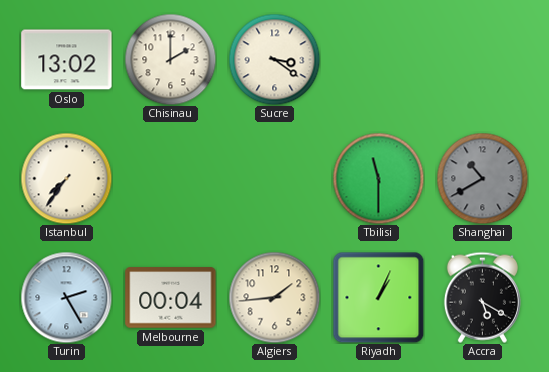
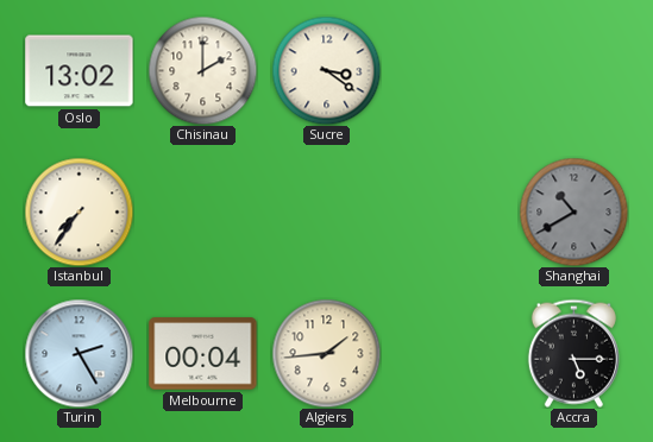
Tbilisi: 11:30 -> none
Riyadh: 1:04 -> none
Accra: 5:20 -> 5:15
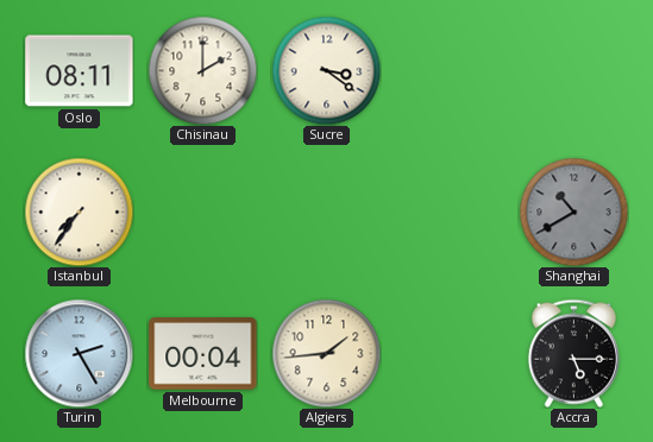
Oslo: 13:02 -> 08:11
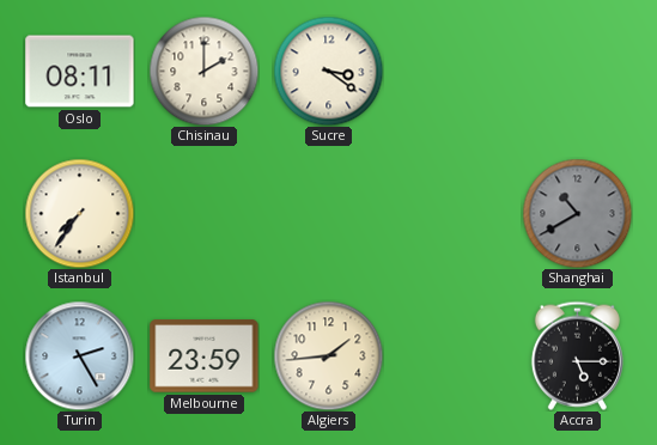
Melbourne: 00:04 -> 23:59
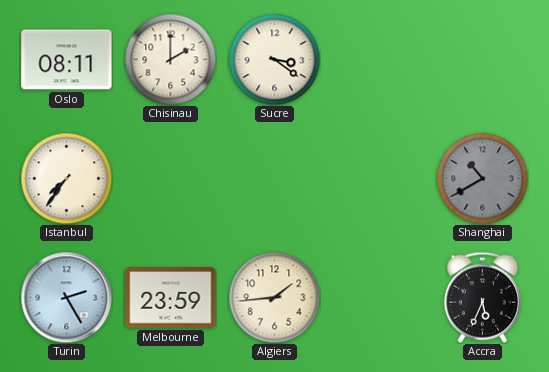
Accra: 5:15 -> 5:34
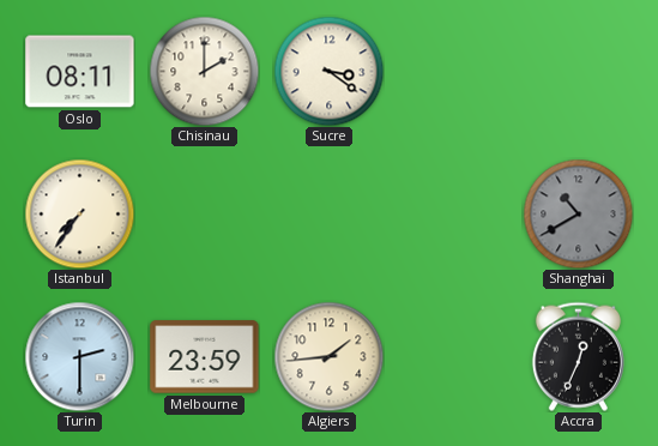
Turin: 2:25 -> 2:30
Accra: 5:34 -> 12:34
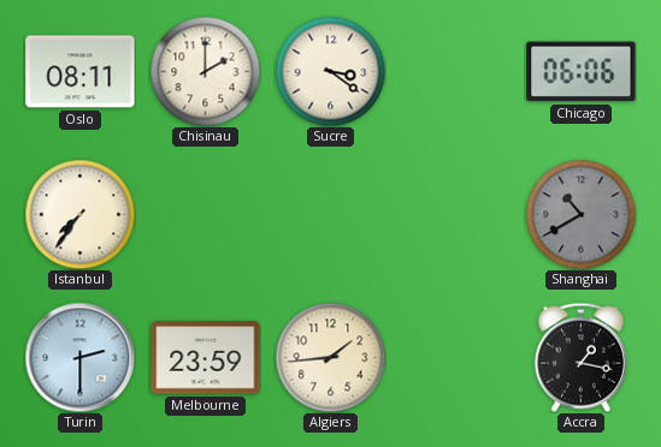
Chicago: none -> 06:06
Accra: 12:34 -> 1:17
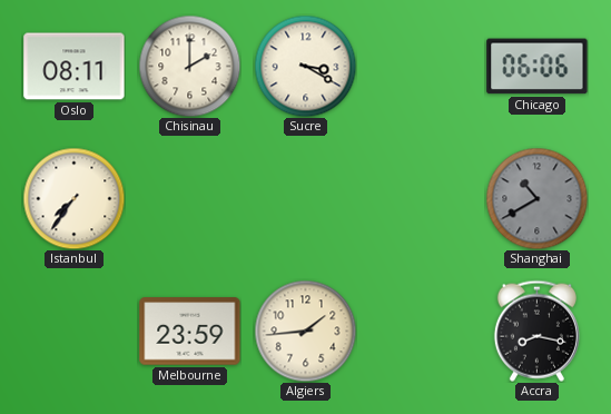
Sucre: 3:21 -> 3:20
Turin: 2:30 -> none
Accra: 1:17 -> 8:17
